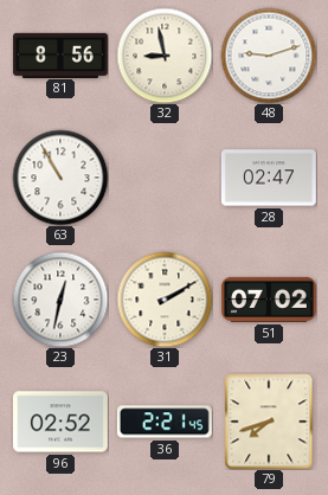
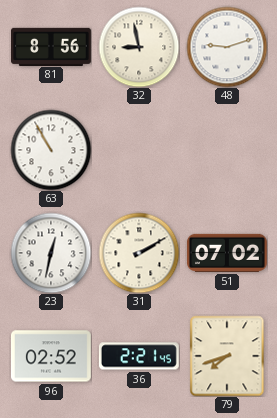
28: 02:47 -> none
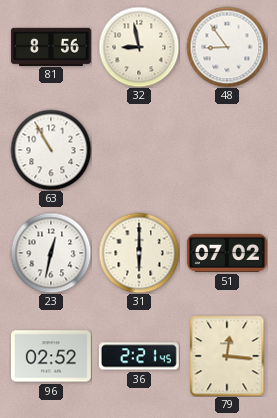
48: 9:12 -> 8:54
31: 2:10 -> 6:00
79: 7:42 -> 12:16
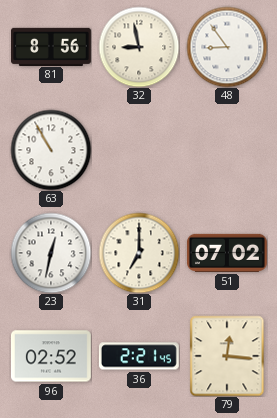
31: 6:00 -> 7:00
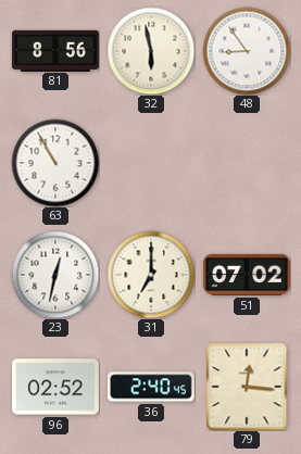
32: 8:58 -> 5:58
36: 2:21 -> 2:40
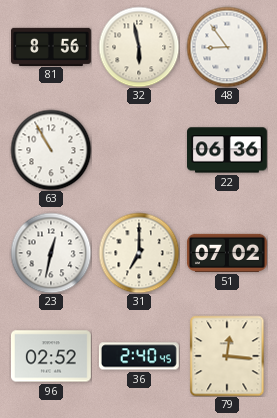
22: none -> 06:36
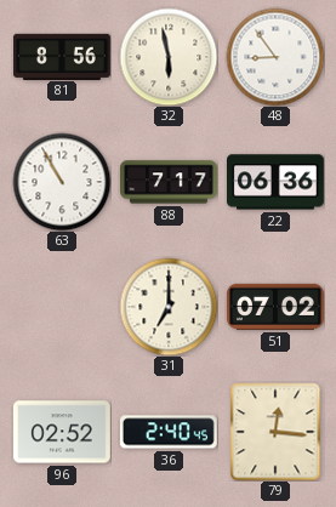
88: none -> 7:17
23: 12:32 -> none
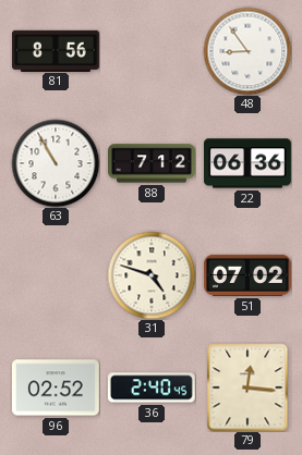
32: 5:58 -> none
88: 7:17 -> 7:12
31: 7:00 -> 4:48
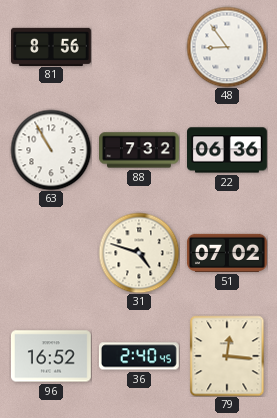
88: 7:12 -> 7:32
96: 02:52 -> 16:52
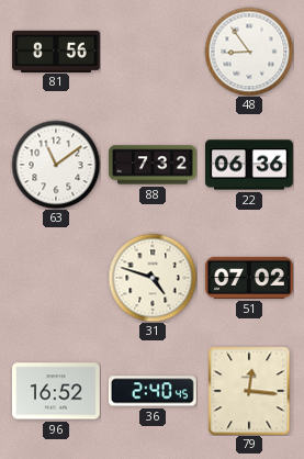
63: 10:55 -> 11:09
